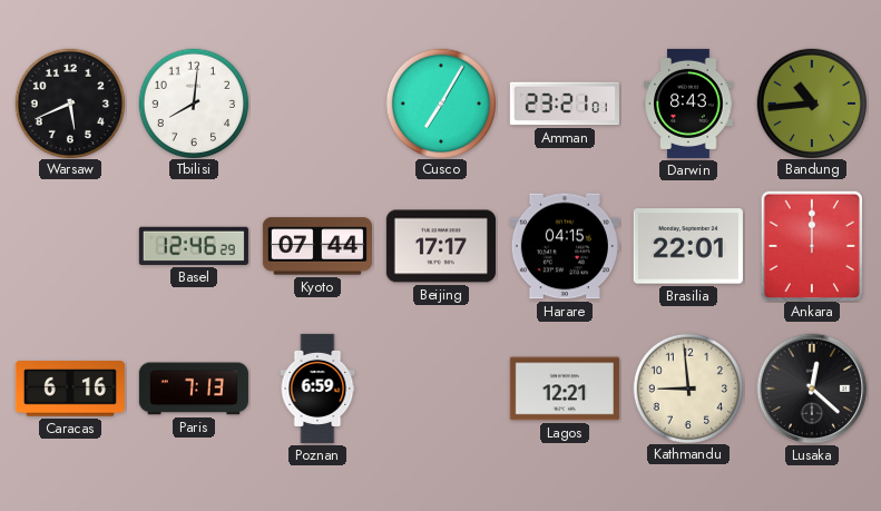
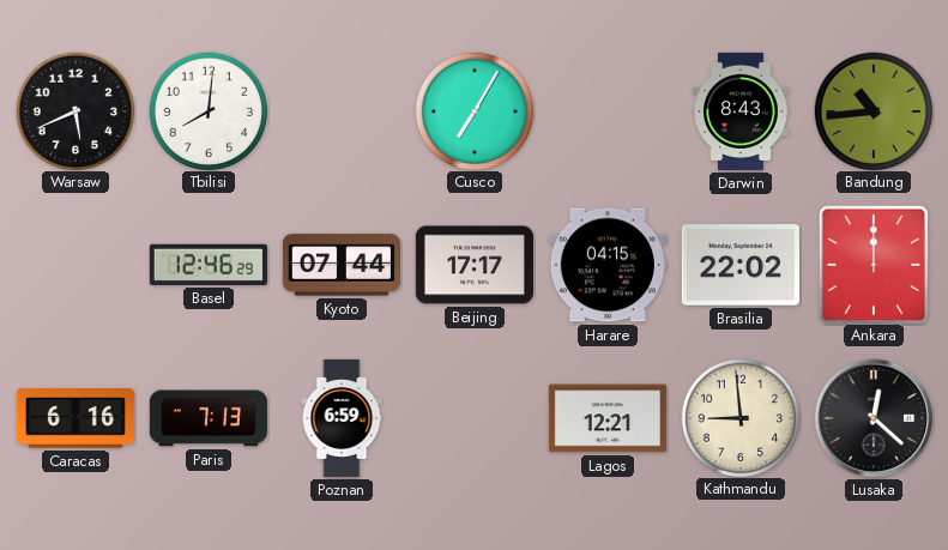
Amman: 23:21 -> none
Brasilia: 22:01 -> 22:02
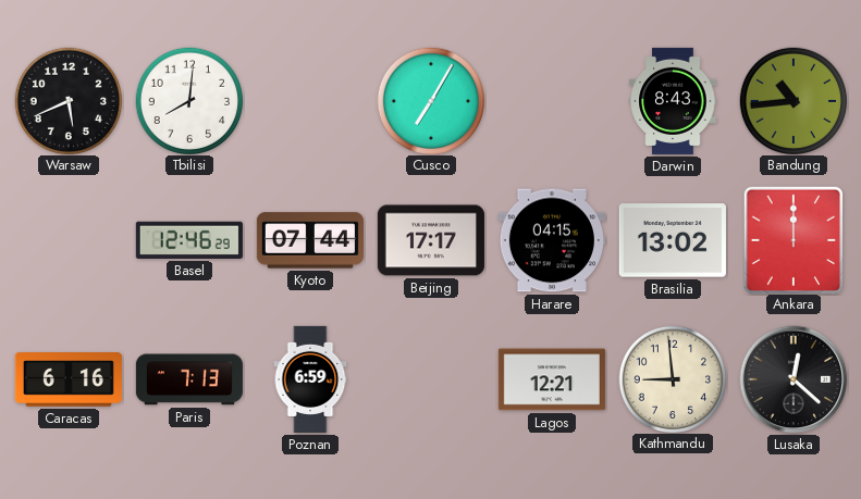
Brasilia: 22:02 -> 13:02
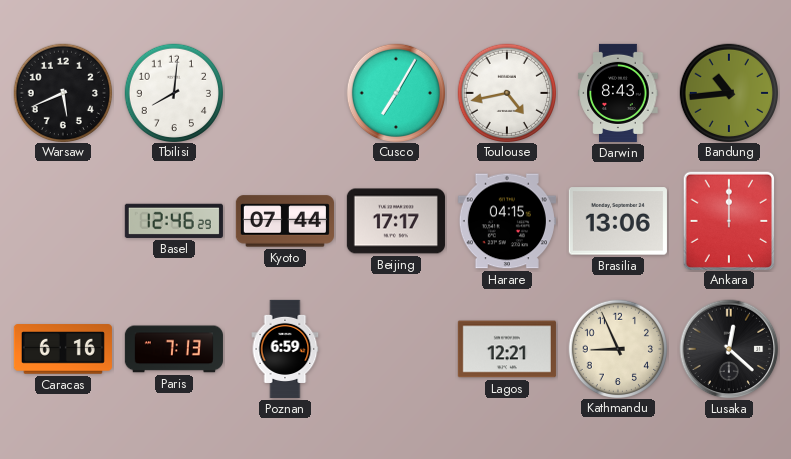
Toulouse: none -> 4:43
Brasilia: 13:02 -> 13:06
Kathmandu: 8:59 -> 8:56
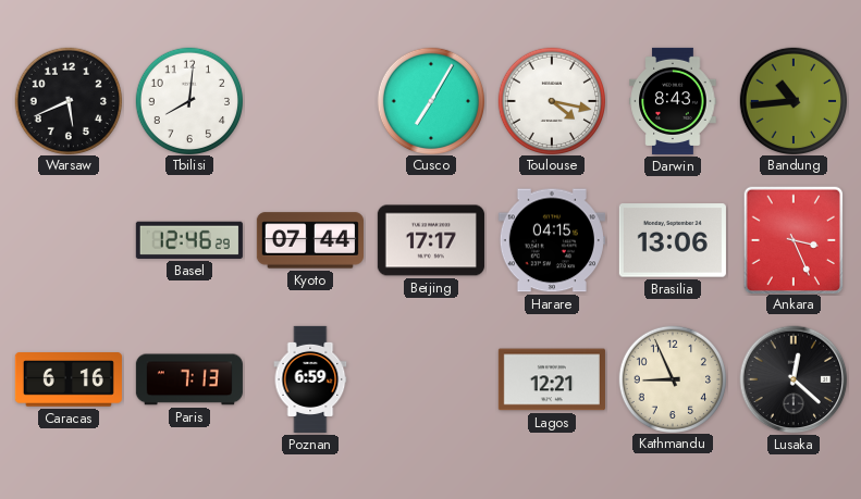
Toulouse: 4:43 -> 4:17
Ankara: 12:00 -> 3:26
